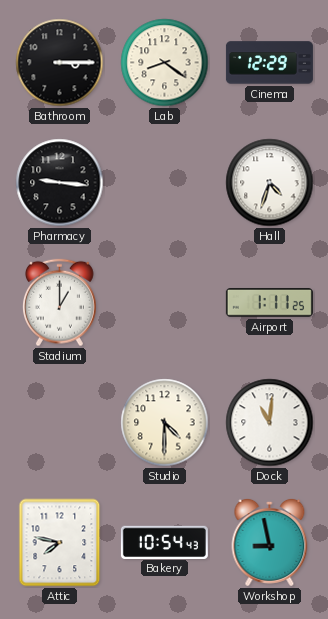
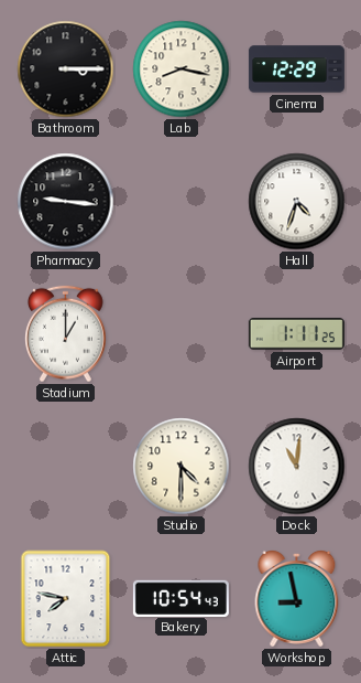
Lab: 8:21 -> 8:17
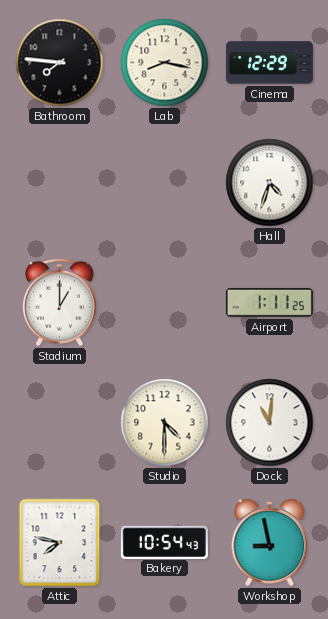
Bathroom: 3:15 -> 7:46
Pharmacy: 9:16 -> none
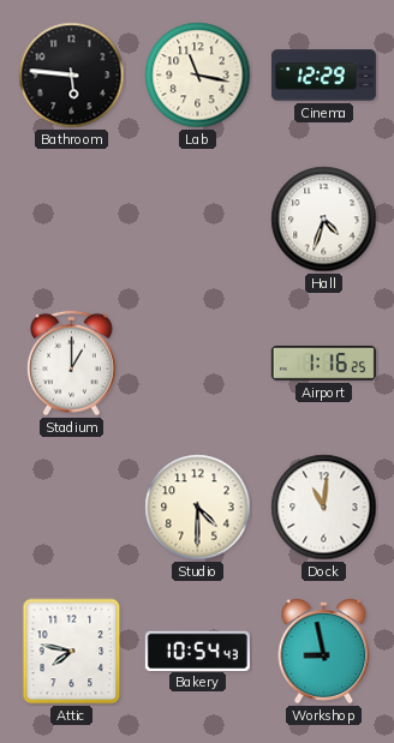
Bathroom: 7:46 -> 5:46
Lab: 8:17 -> 11:17
Airport: 1:11 -> 1:16
